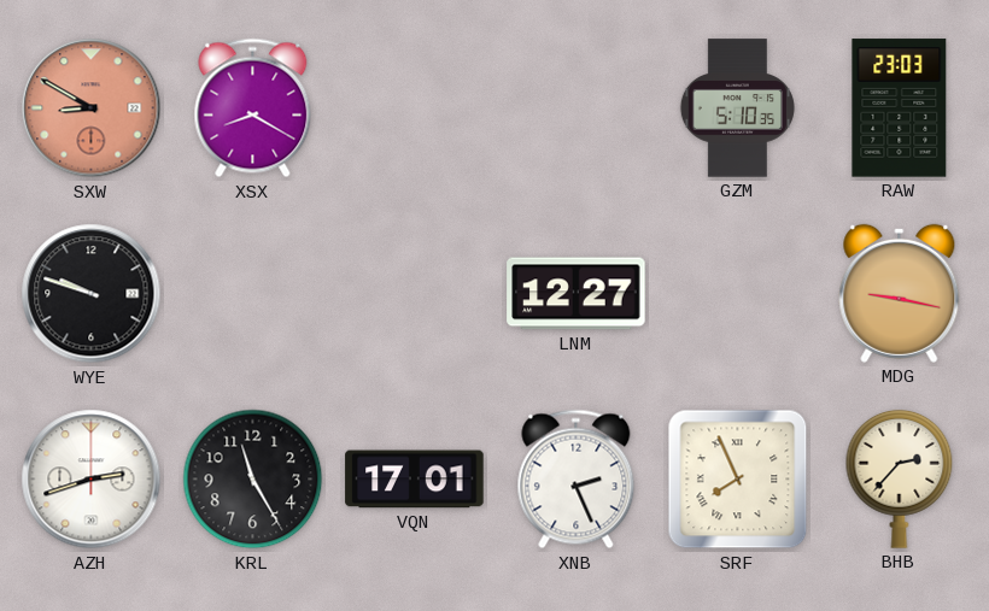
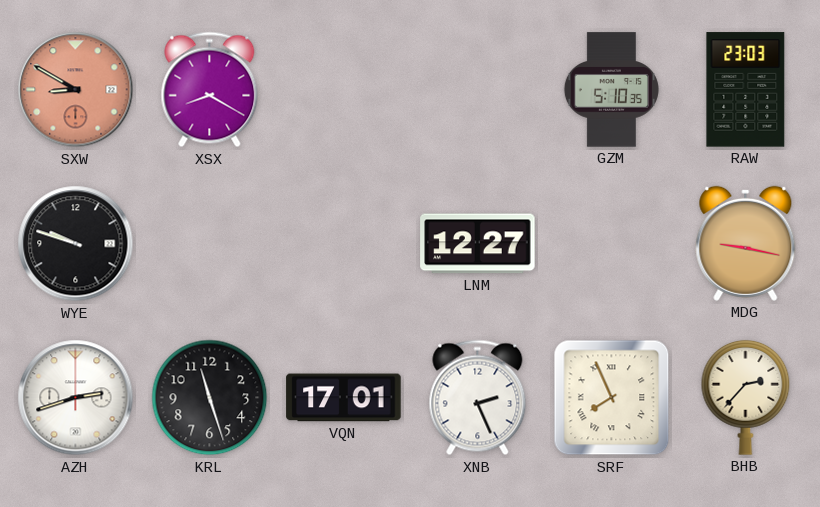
KRL: 11:25 -> 11:27
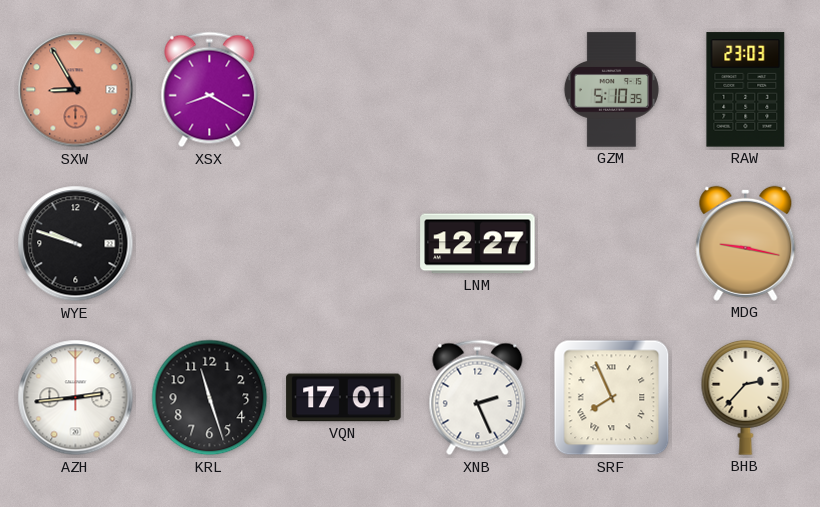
SXW: 8:50 -> 8:55
AZH: 2:42 -> 2:44
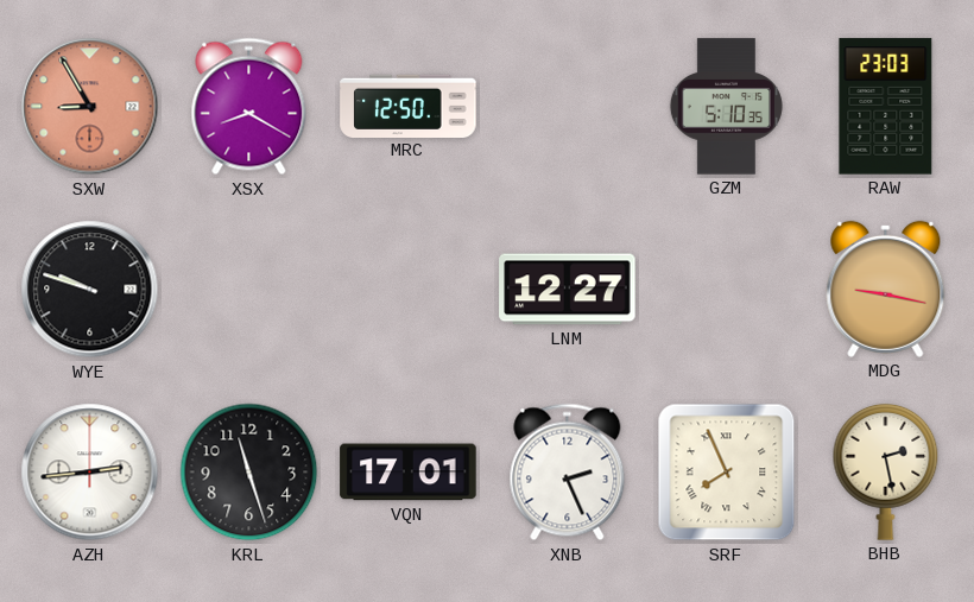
MRC: none -> 12:50
BHB: 2:37 -> 2:28
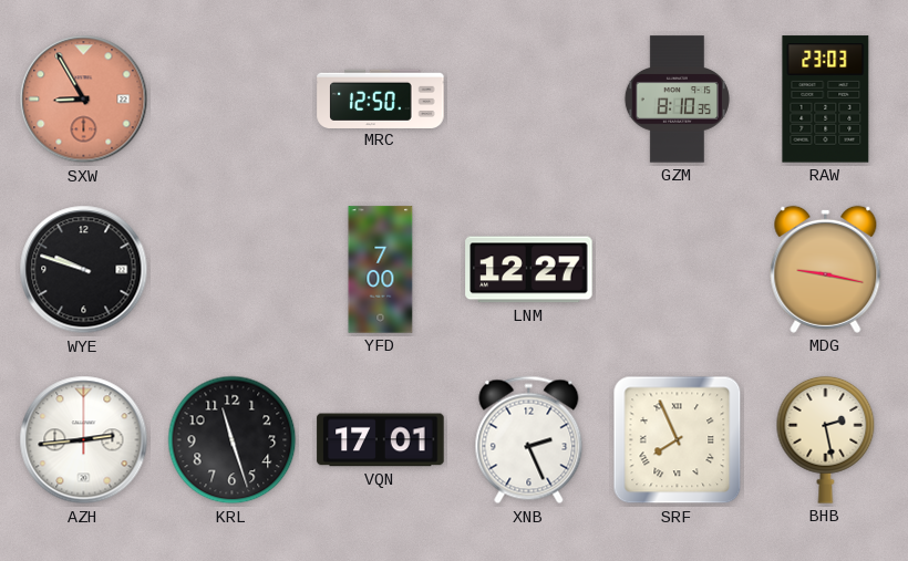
XSX: 8:20 -> none
GZM: 5:10 -> 8:10
YFD: none -> 7:00
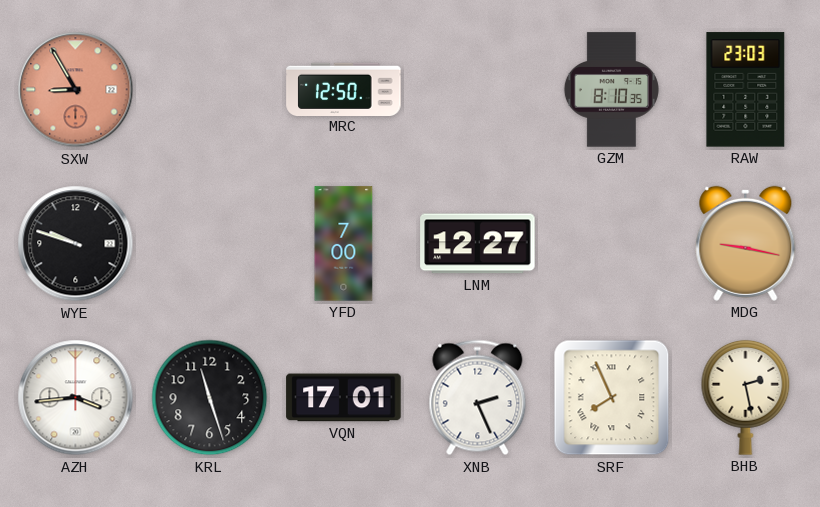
AZH: 2:44 -> 3:44
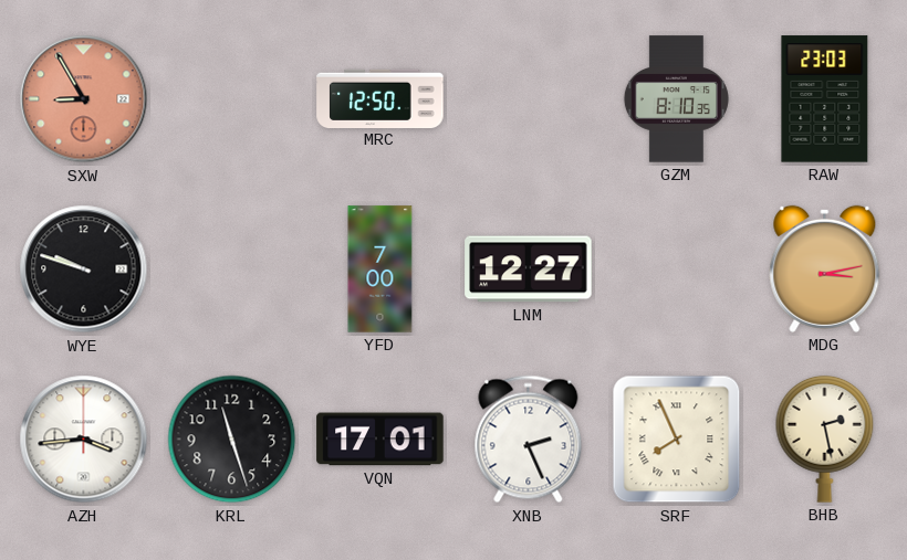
MDG: 9:17 -> 3:13
